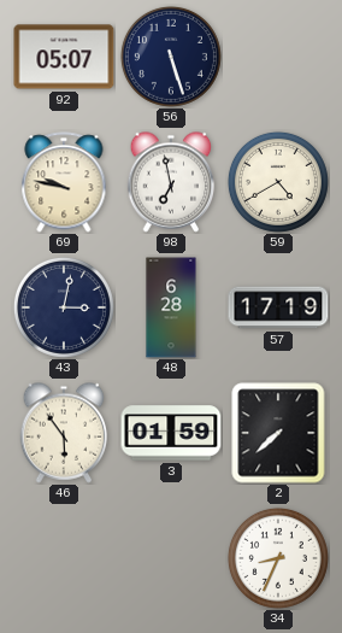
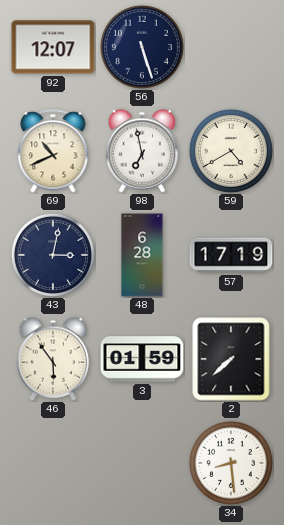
92: 05:07 -> 12:07
69: 9:47 -> 10:41
34: 8:34 -> 8:29
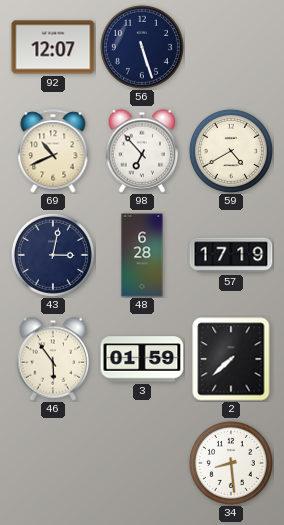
98: 6:58 -> 6:53
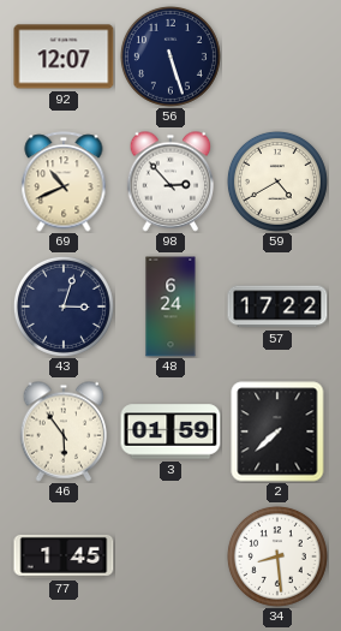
98: 6:53 -> 2:53
43: 3:02 -> 3:03
48: 6:28 -> 6:24
57: 17:19 -> 17:22
77: none -> 1:45
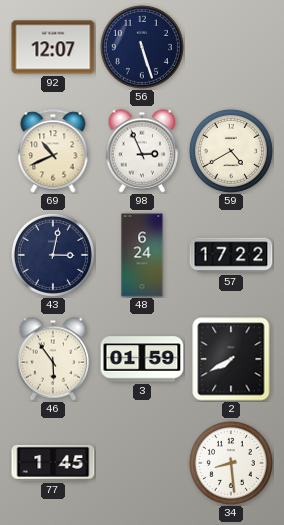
98: 2:53 -> 2:56
43: 3:03 -> 3:02
2: 7:38 -> 7:40
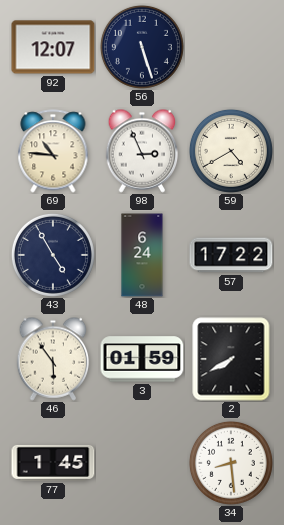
69: 10:41 -> 10:46
43: 3:02 -> 4:55
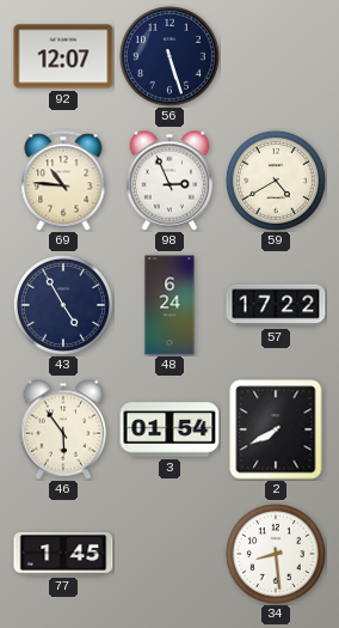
3: 01:59 -> 01:54
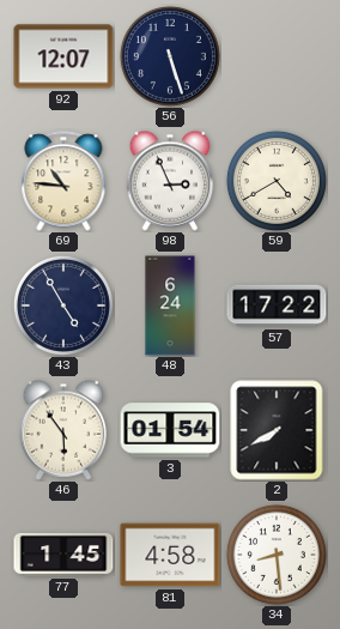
81: none -> 4:58
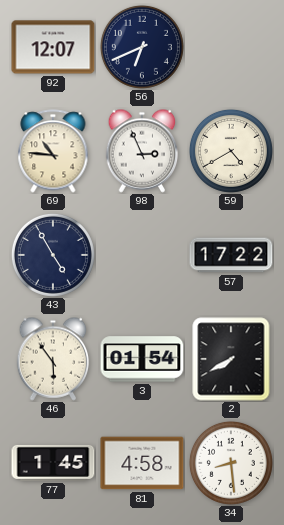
56: 5:27 -> 6:41
48: 6:24 -> none
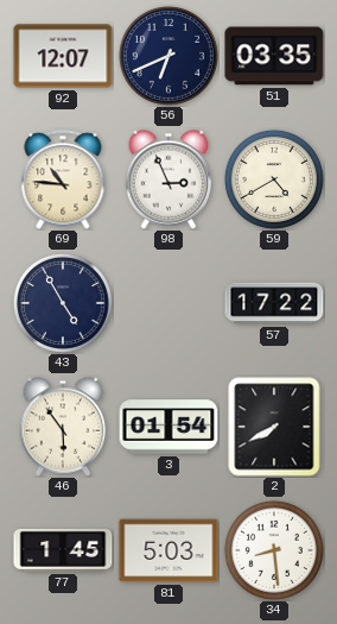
51: none -> 03:35
81: 4:58 -> 5:03
